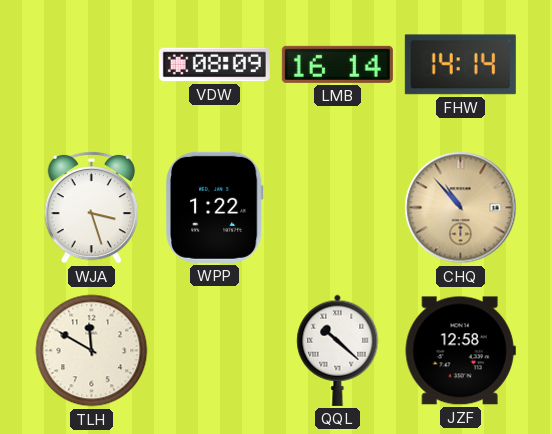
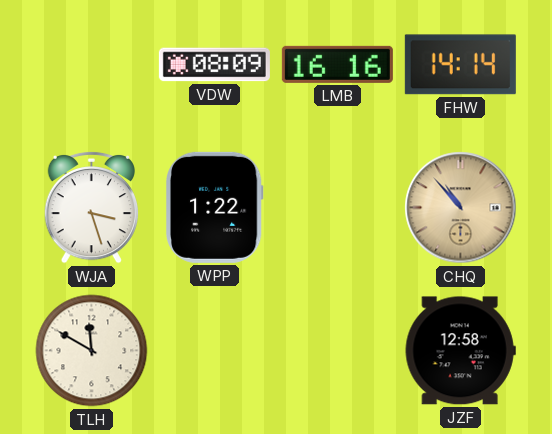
LMB: 16:14 -> 16:16
QQL: 10:22 -> none
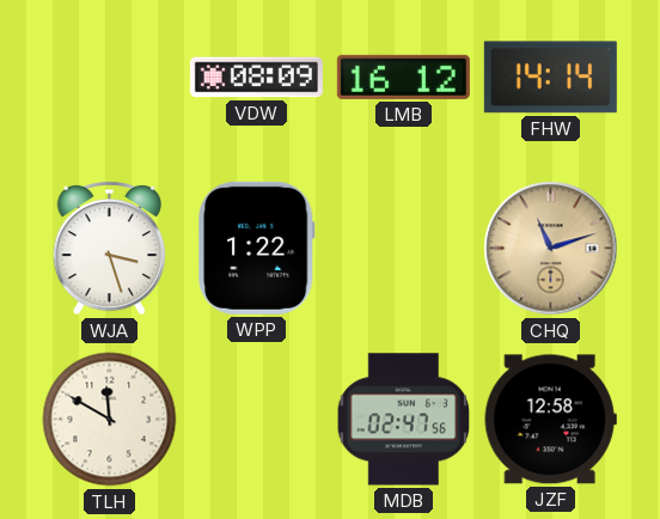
LMB: 16:16 -> 16:12
CHQ: 10:53 -> 11:12
MDB: none -> 02:47
